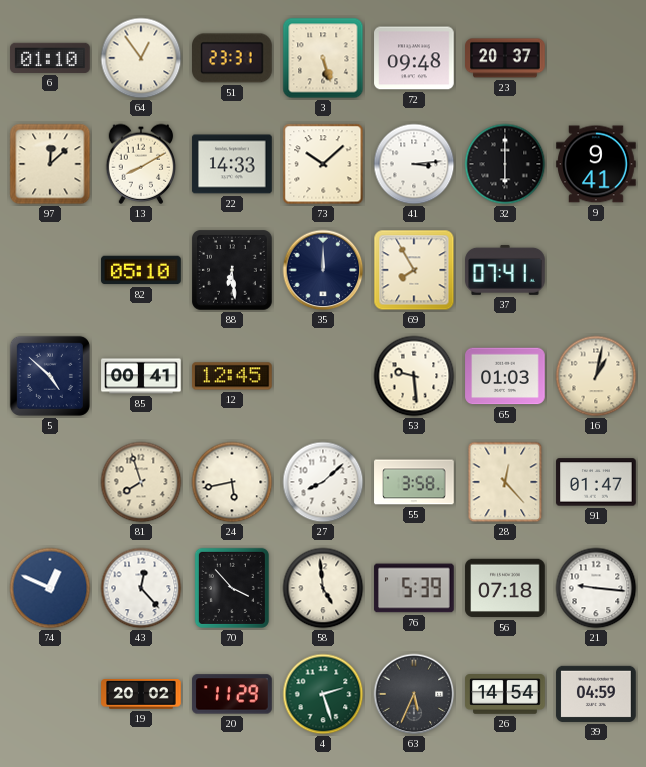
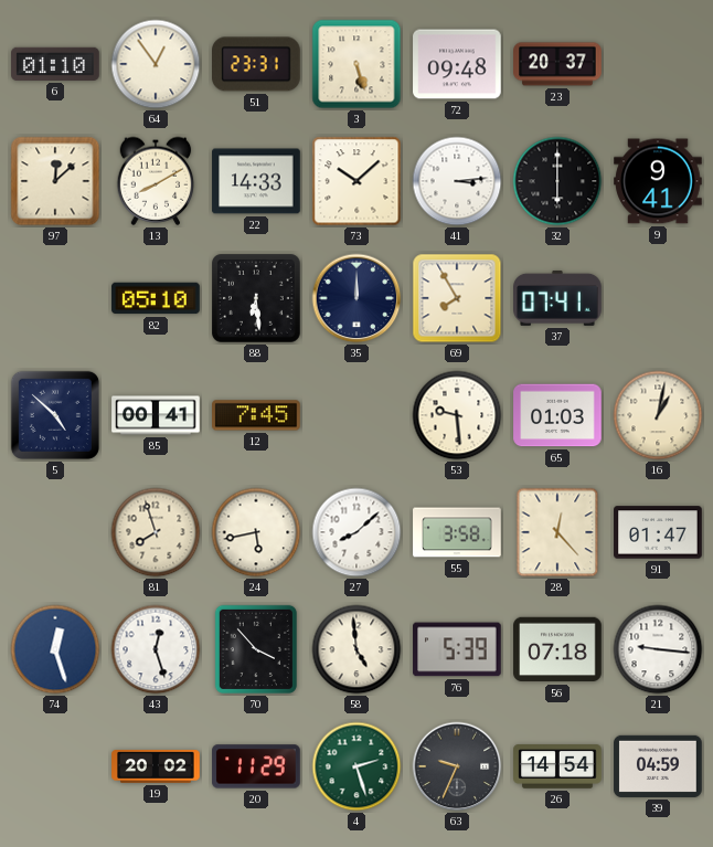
12: 12:45 -> 7:45
74: 12:49 -> 12:27
43: 12:23 -> 12:27
63: 5:34 -> 9:34
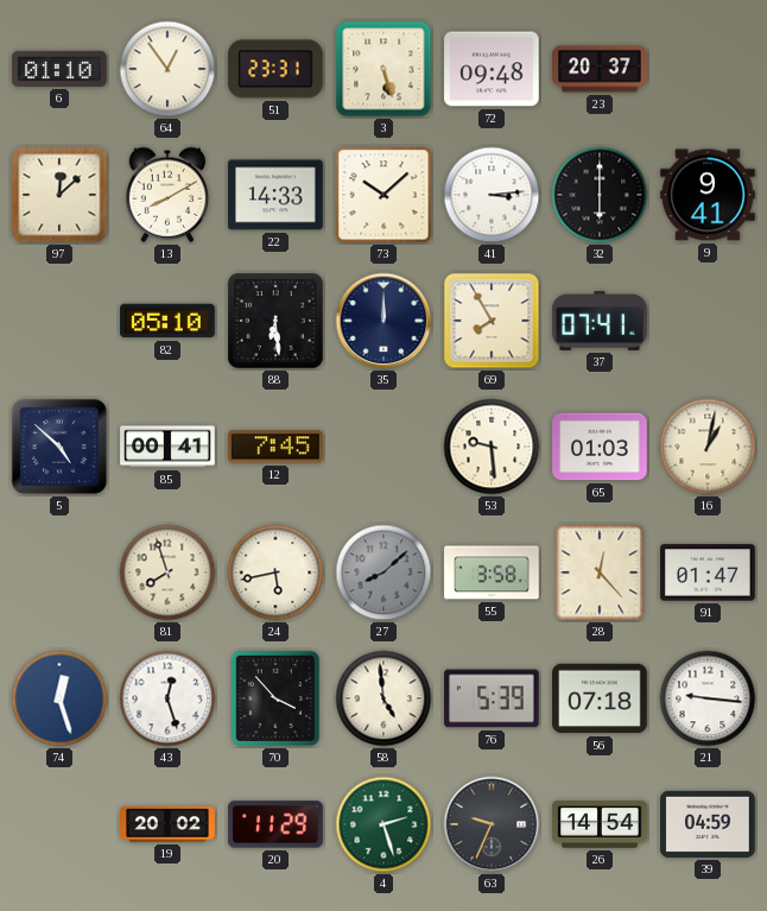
27 dial: white -> grey
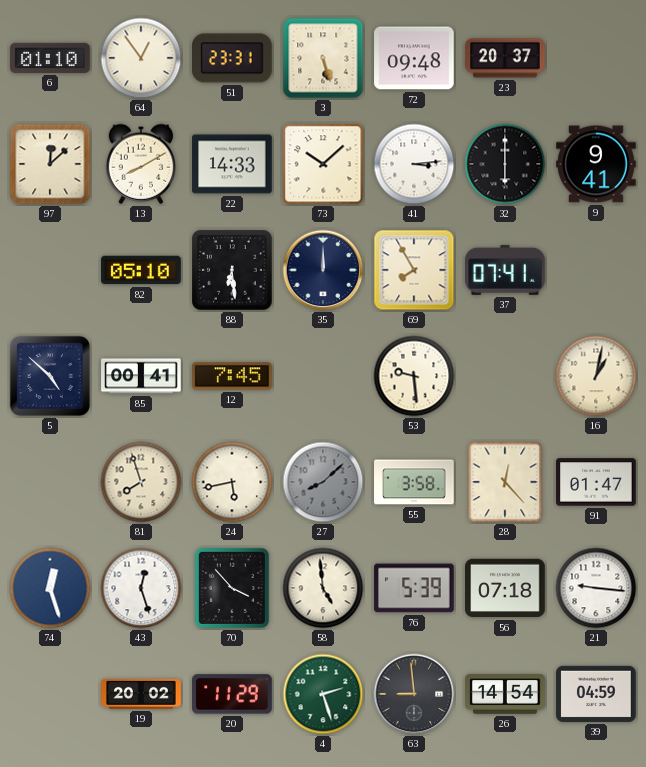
65: 01:03 -> none
63: 9:34 -> 8:59
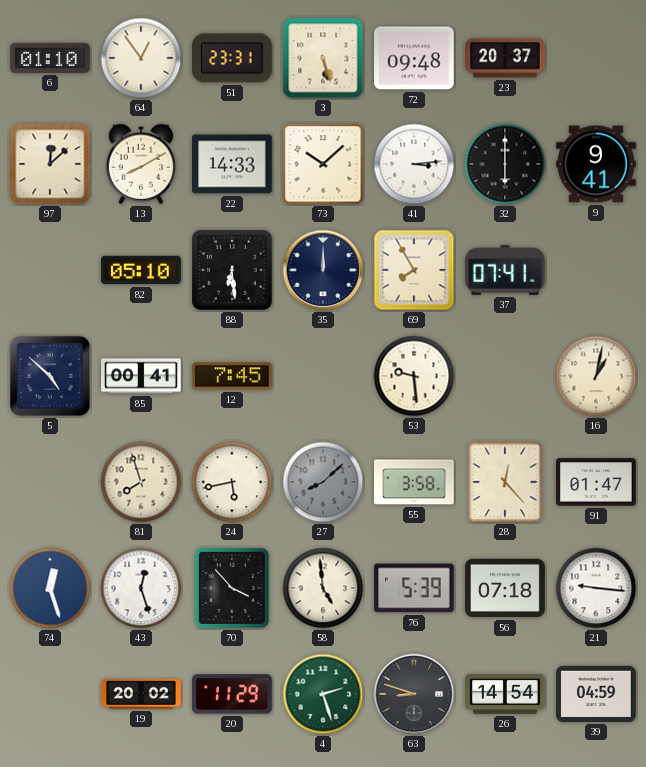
63: 8:59 -> 8:48
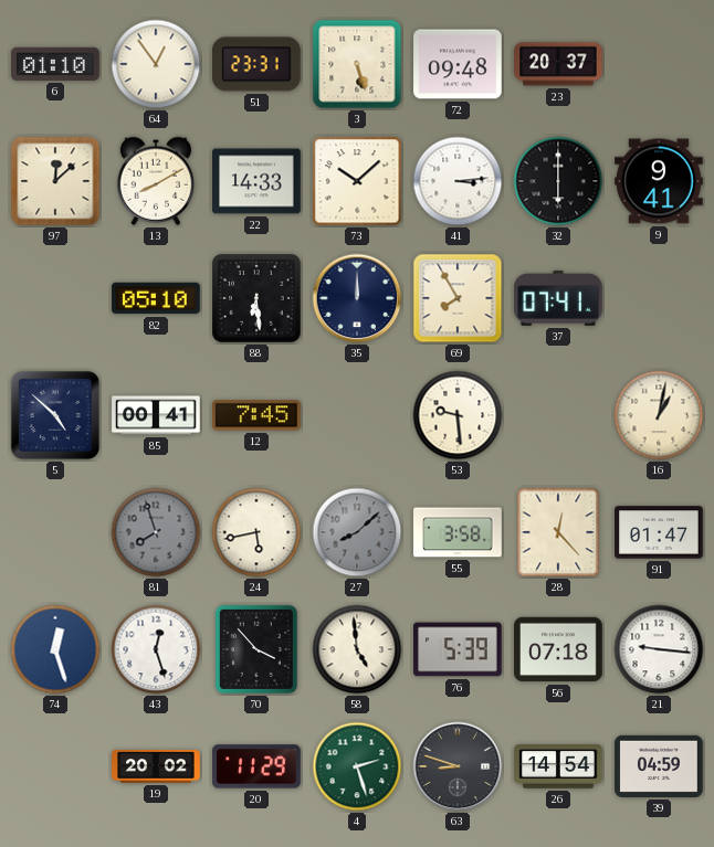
81 dial: cream -> grey
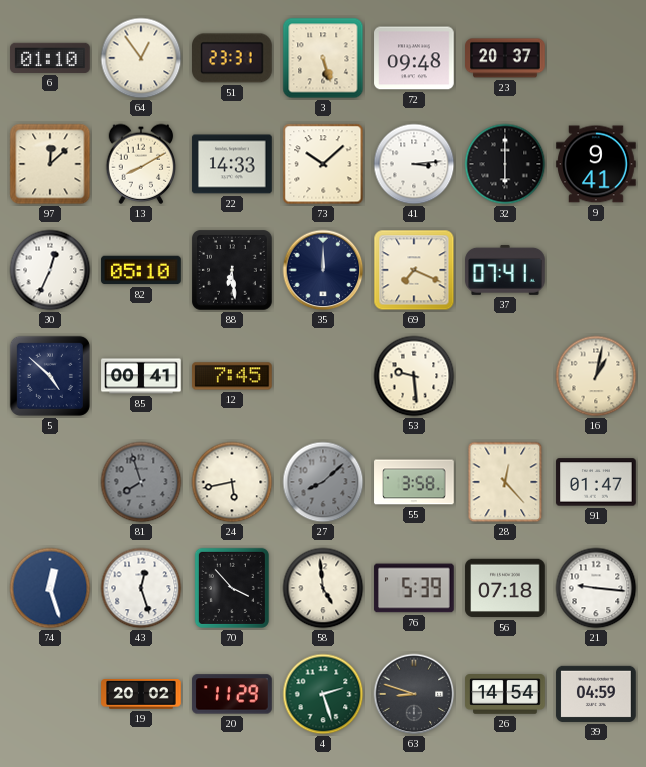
30: none -> 12:34
69: 7:55 -> 7:19
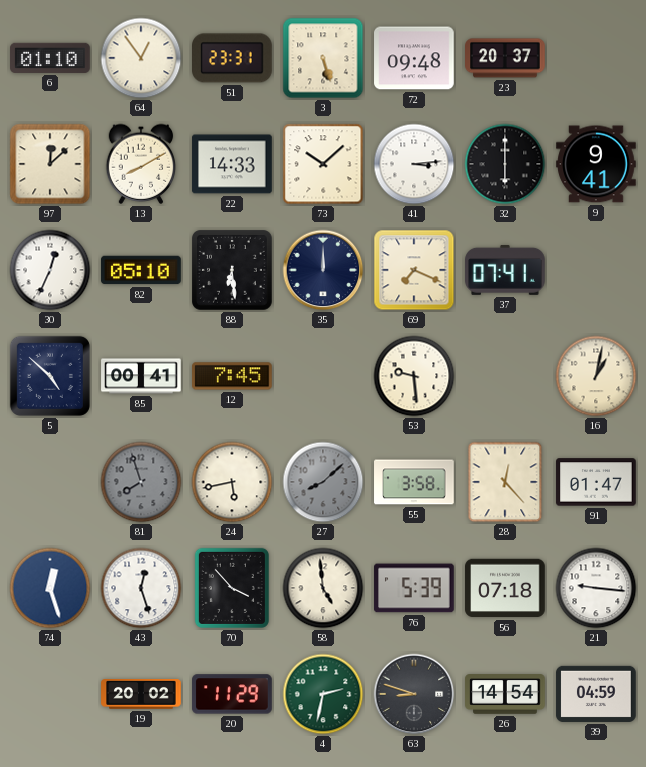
4: 2:27 -> 2:32
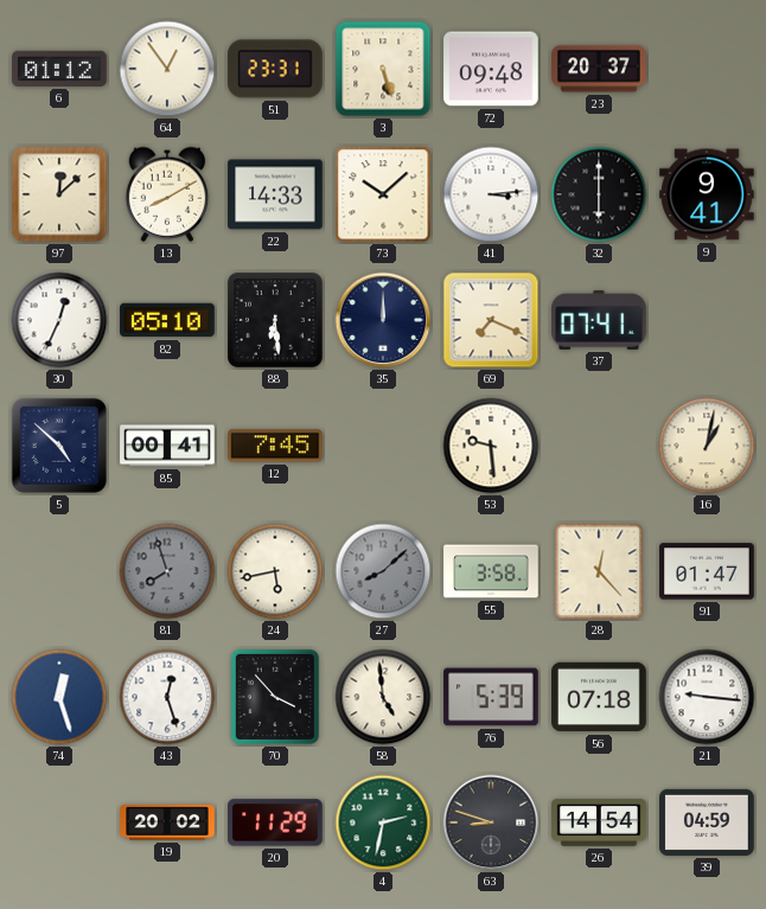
6: 01:10 -> 01:12
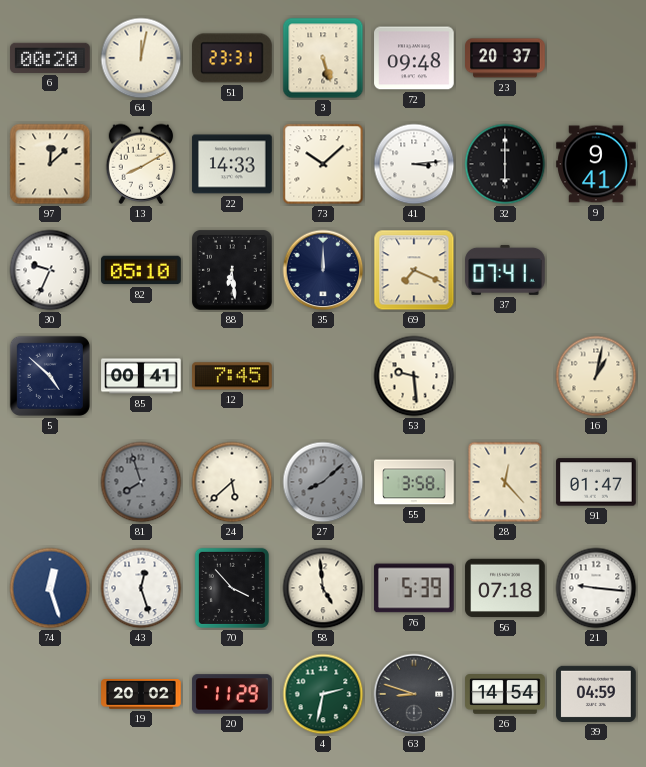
6: 01:12 -> 00:20
64: 12:54 -> 12:02
30: 12:34 -> 9:34
24: 5:43 -> 5:38
